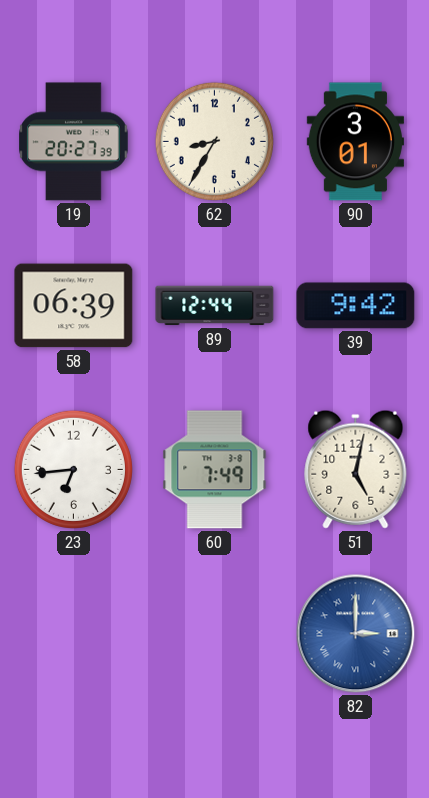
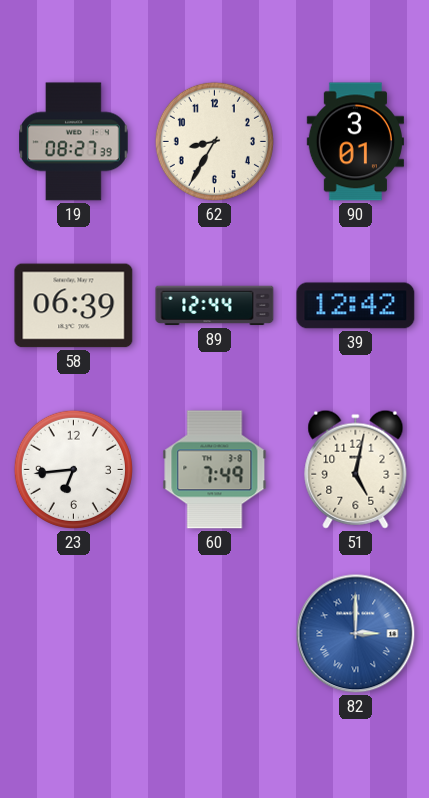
19: 20:27 -> 08:27
39: 9:42 -> 12:42
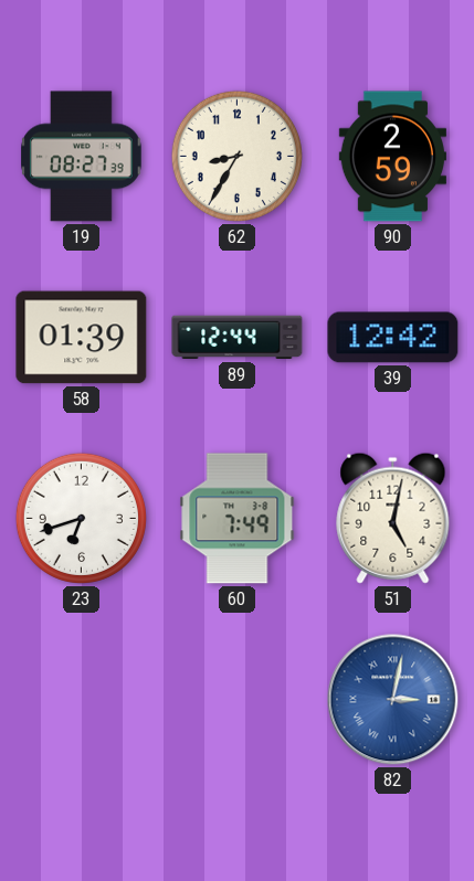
90: 3:01 -> 2:59
58: 06:39 -> 01:39
23: 6:44 -> 6:42
82: 3:00 -> 3:02
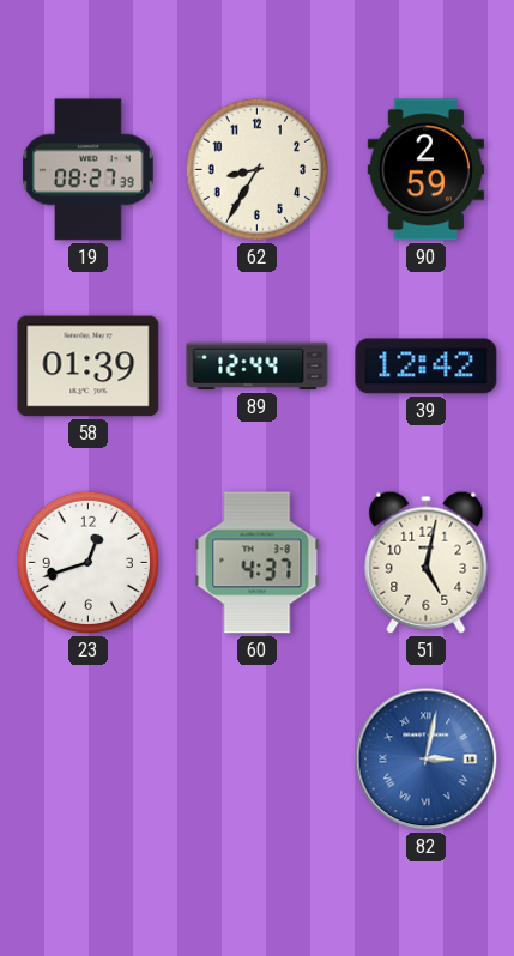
23: 6:42 -> 12:42
60: 7:49 -> 4:37
